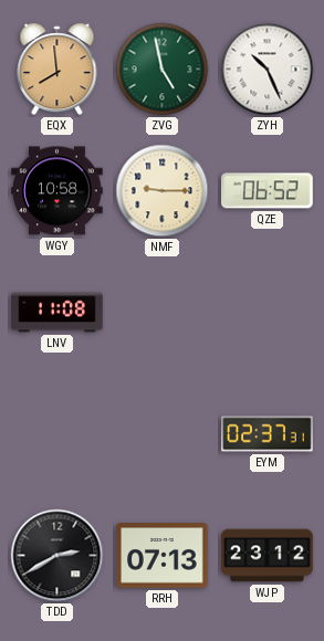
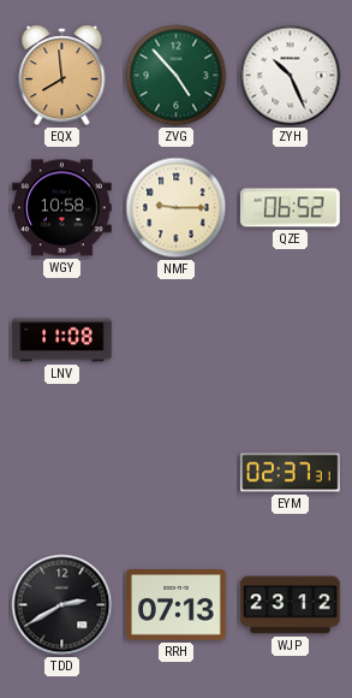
ZVG: 4:58 -> 4:53
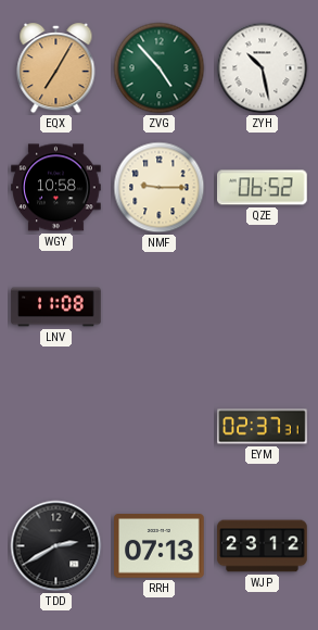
EQX: 7:59 -> 7:05
ZYH: 10:26 -> 10:28
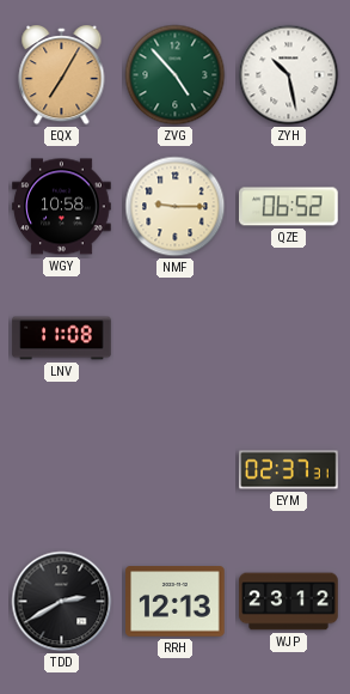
RRH: 07:13 -> 12:13
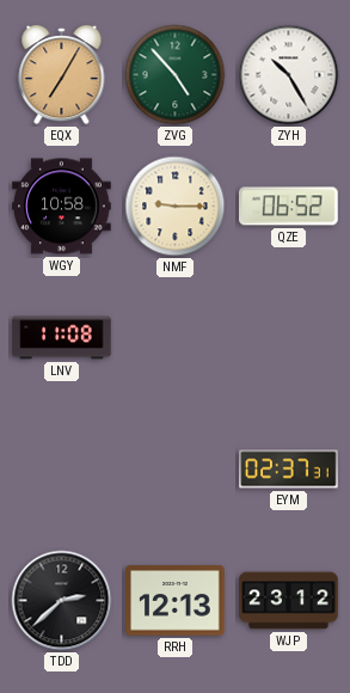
ZYH: 10:28 -> 10:25
TDD: 2:40 -> 2:38
